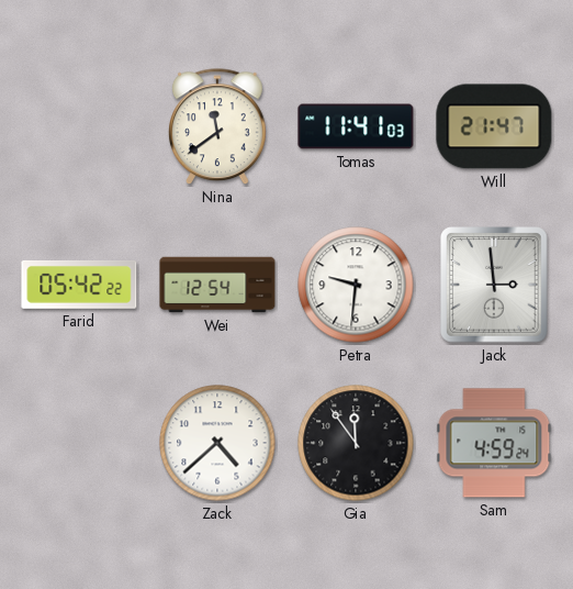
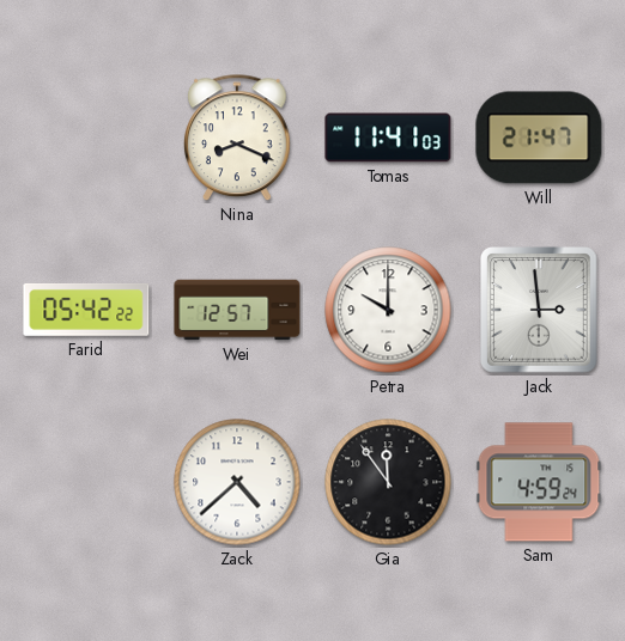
Nina: 11:39 -> 8:19
Wei: 12:54 -> 12:57
Petra: 9:31 -> 10:00
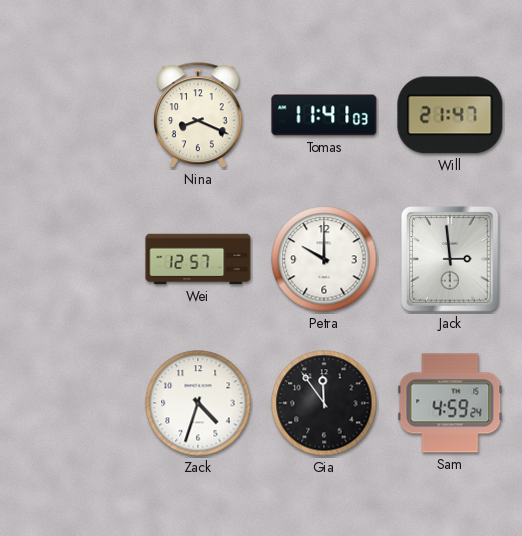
Farid: 05:42 -> none
Zack: 4:38 -> 4:33
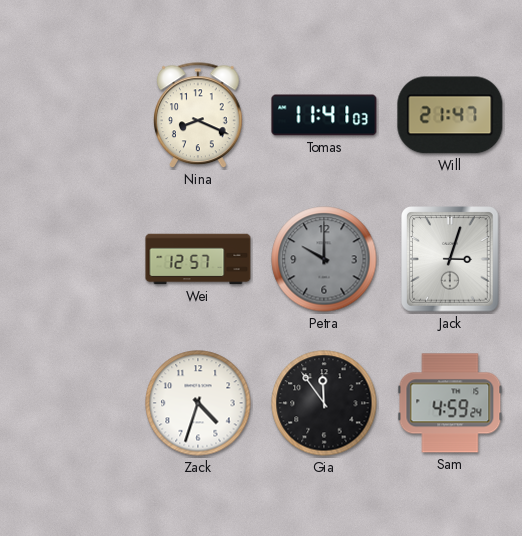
Petra dial: white -> grey
Jack: 2:59 -> 3:03
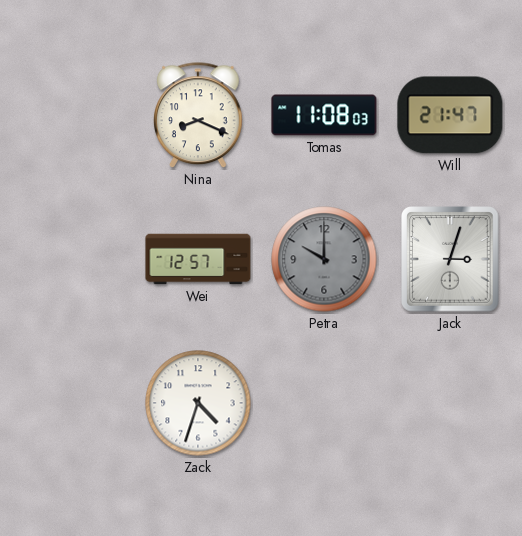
Tomas: 11:41 -> 11:08
Gia: 11:54 -> none
Sam: 4:59 -> none
